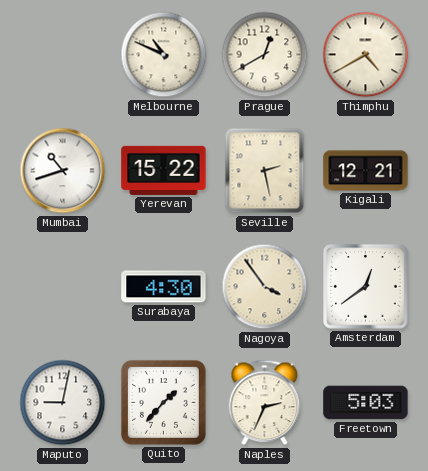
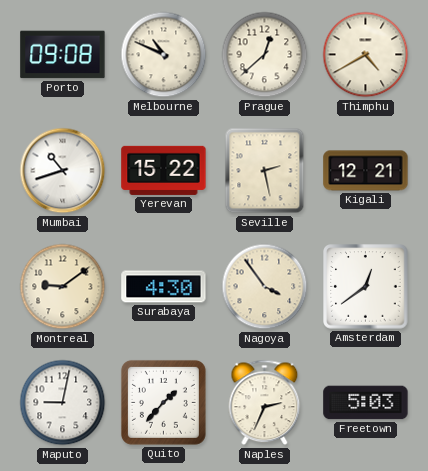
Porto: none -> 09:08
Prague: 12:40 -> 12:38
Montreal: none -> 9:09
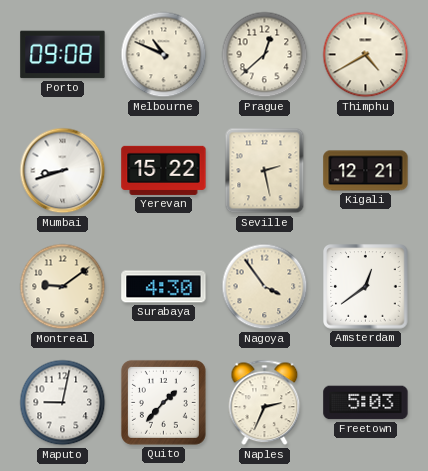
Mumbai: 10:42 -> 8:42
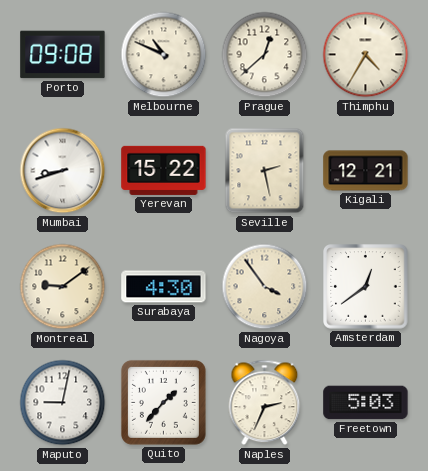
Thimphu: 4:40 -> 4:35
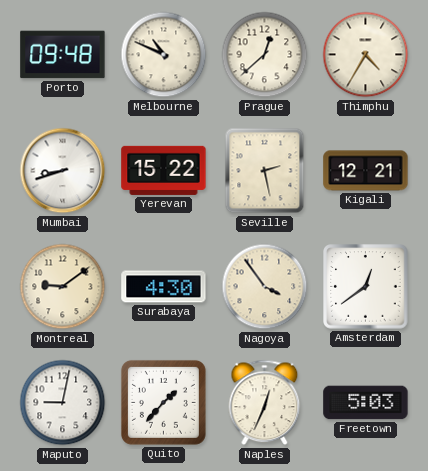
Porto: 09:08 -> 09:48
Naples: 2:34 -> 12:34
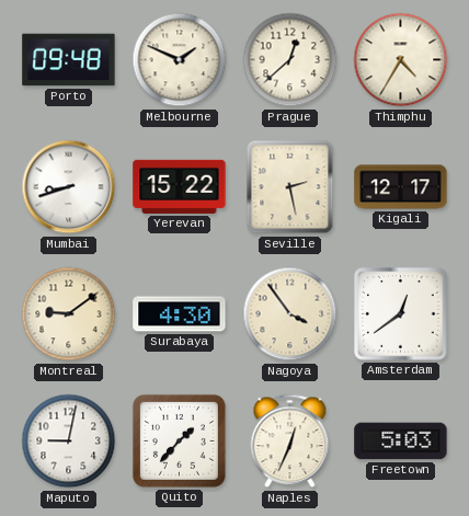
Melbourne: 10:49 -> 1:49
Kigali: 12:21 -> 12:17
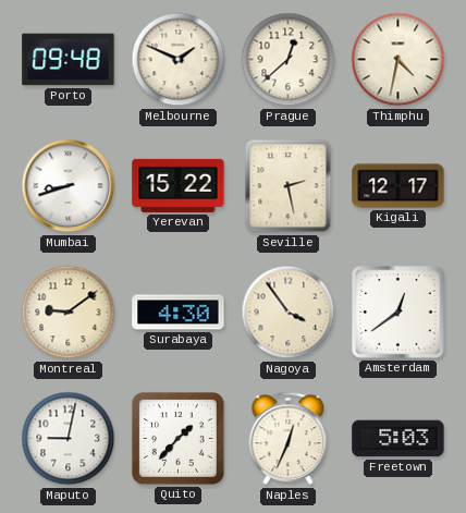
Thimphu: 4:35 -> 4:32
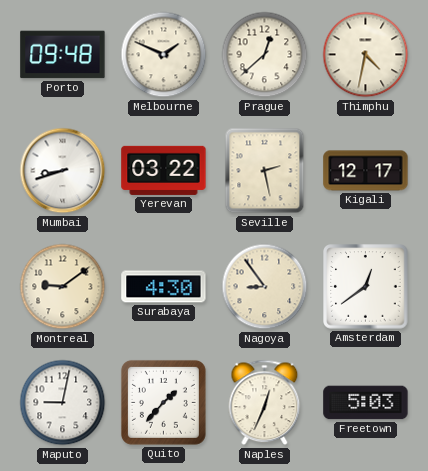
Yerevan: 15:22 -> 03:22
Nagoya: 3:54 -> 8:54
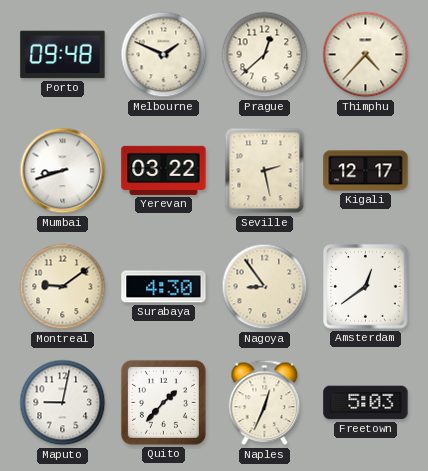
Thimphu: 4:32 -> 4:37
